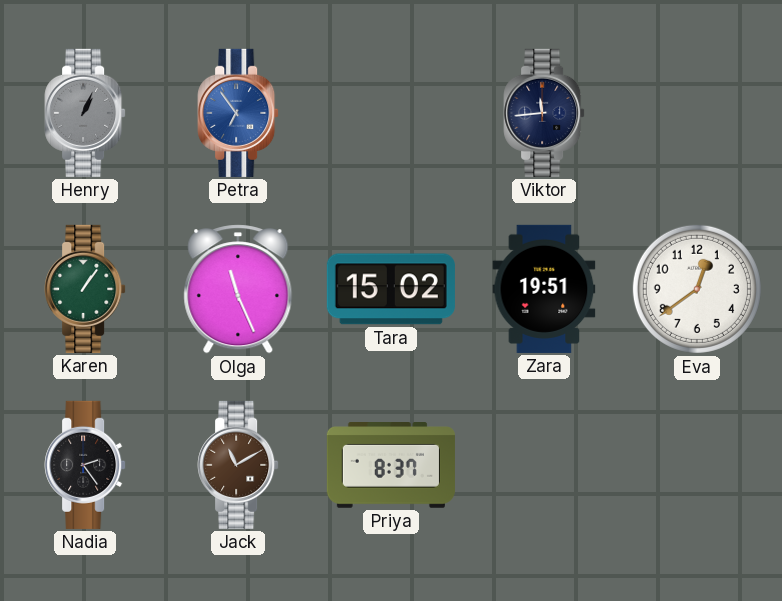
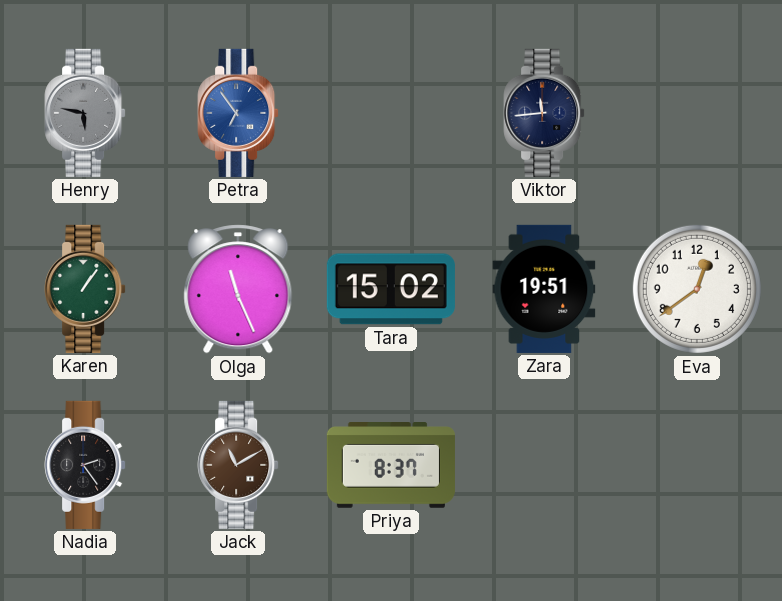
Henry: 1:04 -> 5:47
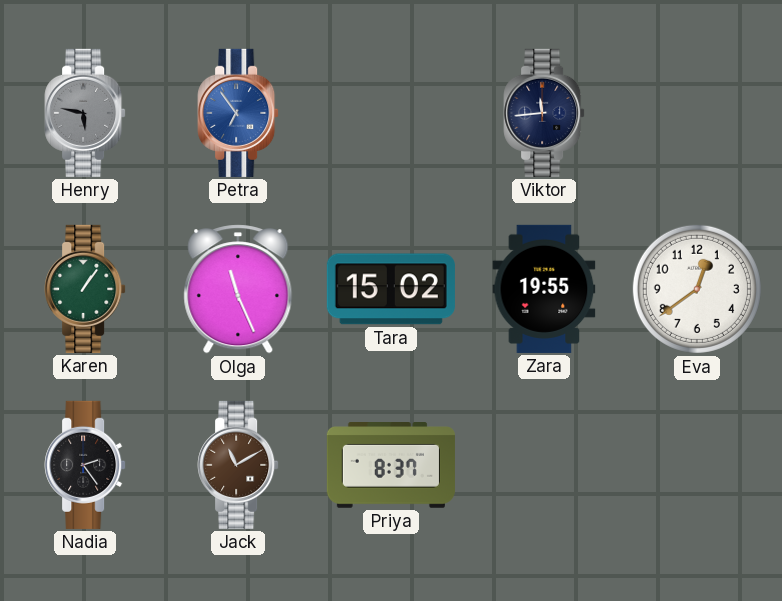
Zara: 19:51 -> 19:55
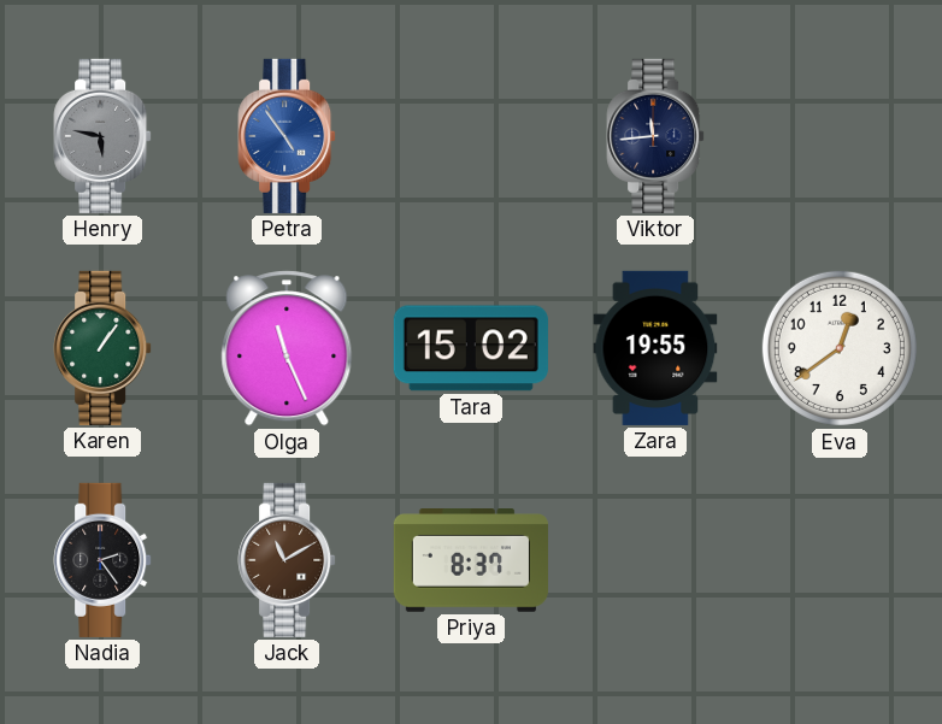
Petra: 6:54 -> 4:54
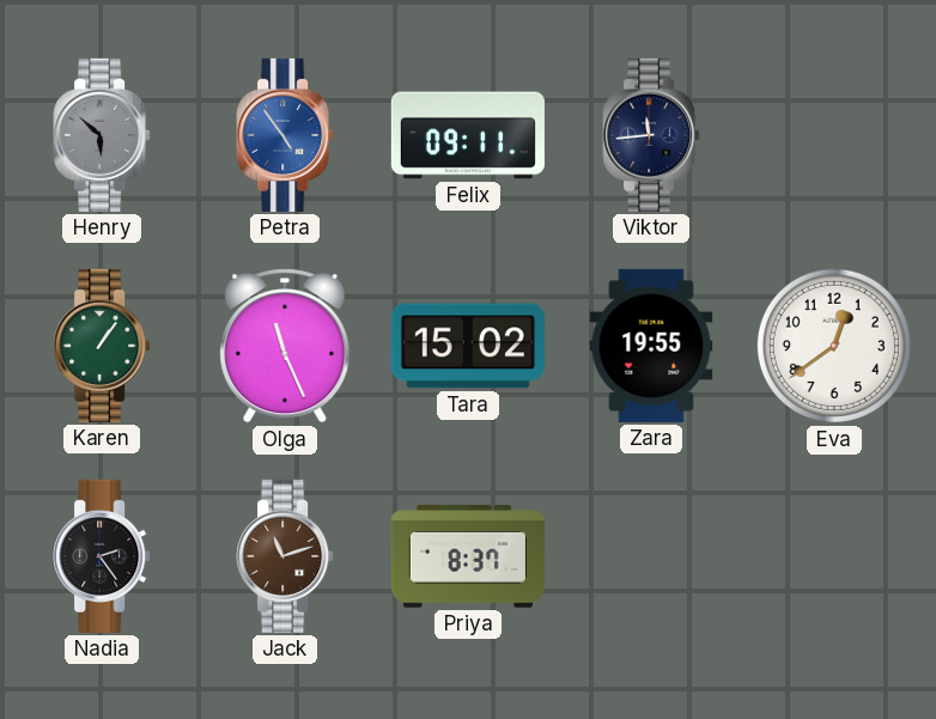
Henry: 5:47 -> 5:52
Felix: none -> 09:11
Jack: 11:10 -> 11:12
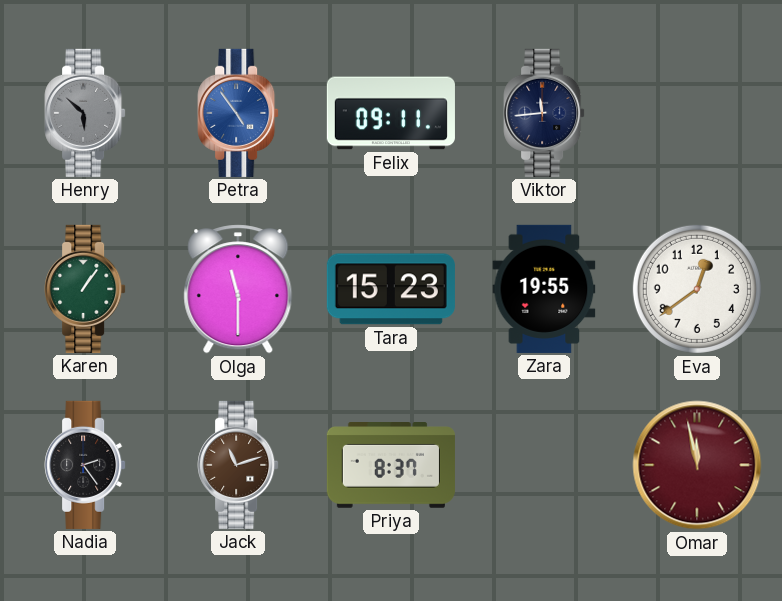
Olga: 11:26 -> 11:30
Tara: 15:02 -> 15:23
Omar: none -> 11:58
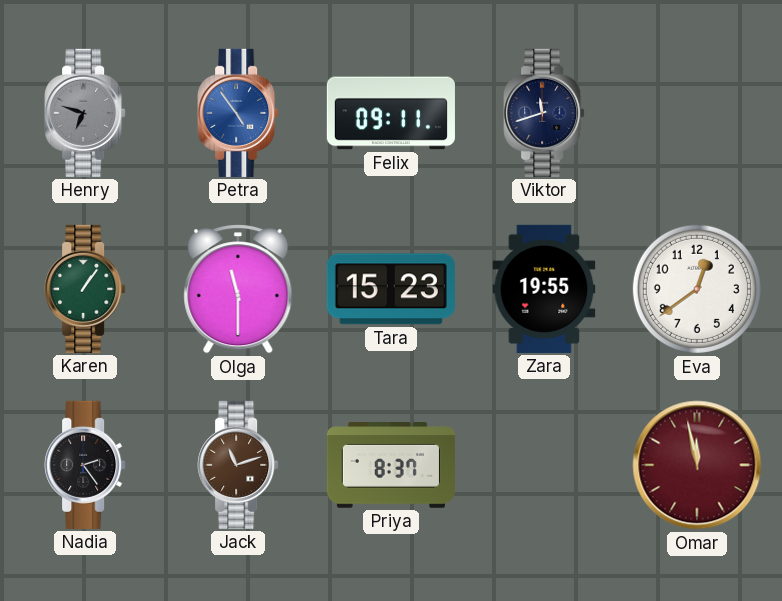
Henry: 5:52 -> 6:48
Viktor: 11:44 -> 11:42
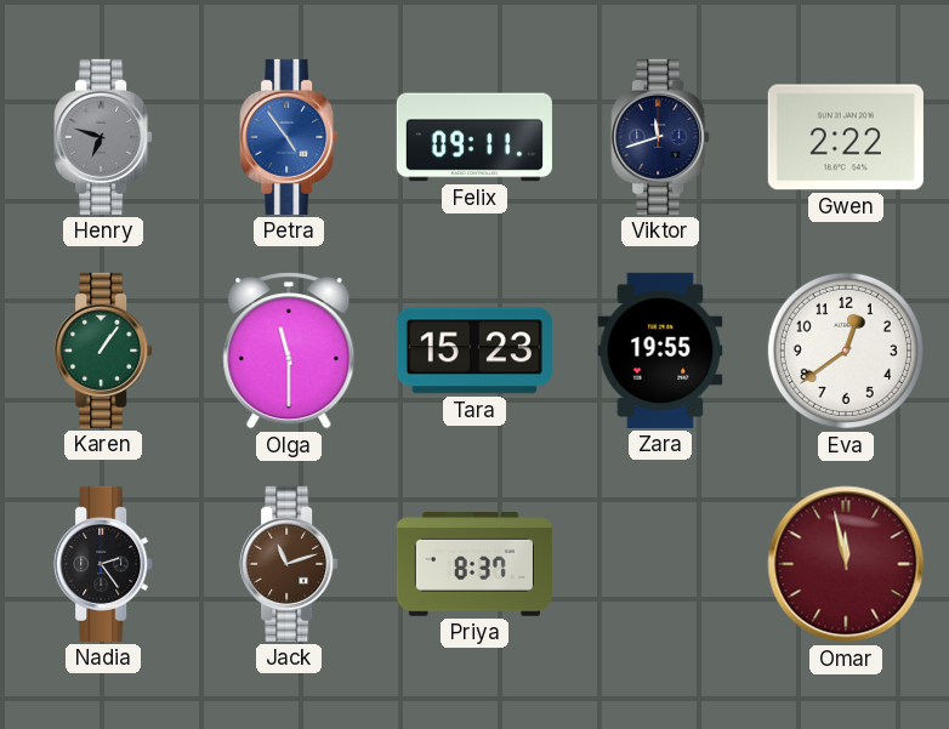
Gwen: none -> 2:22
